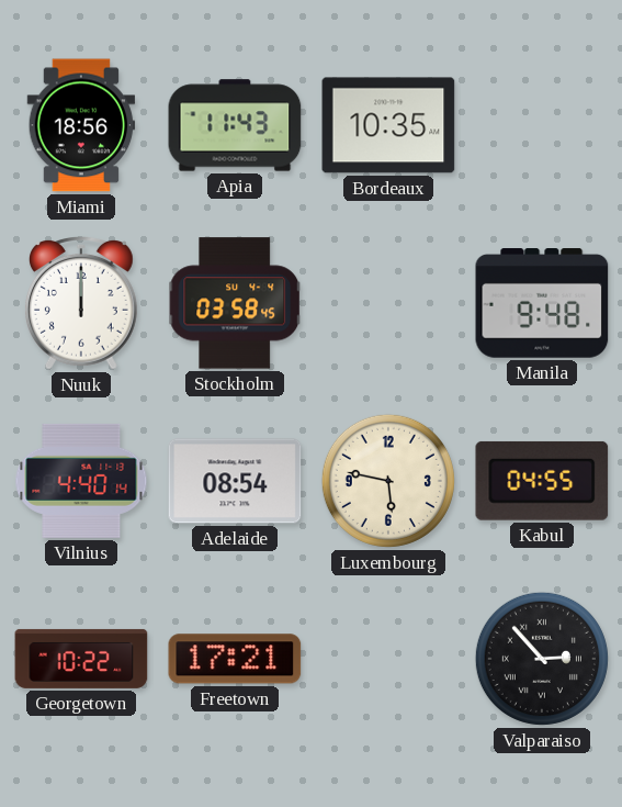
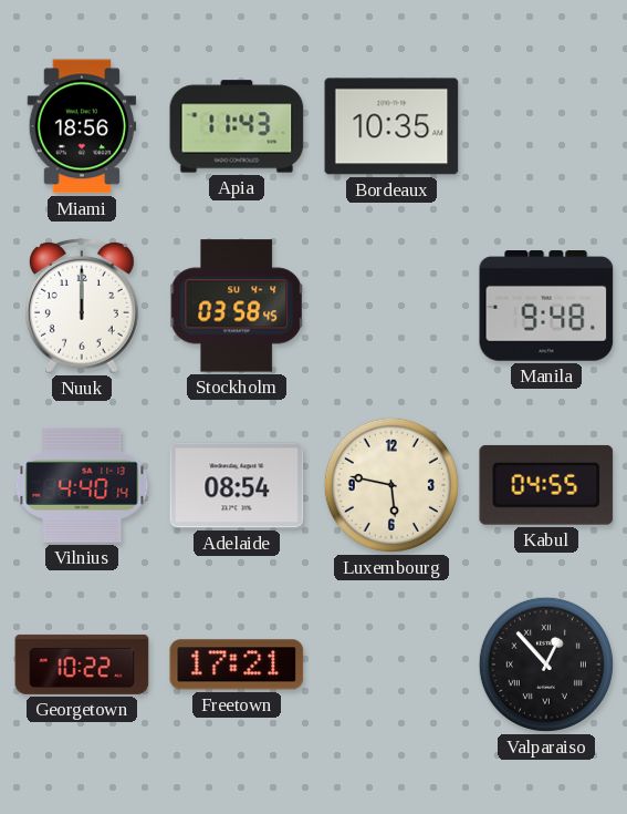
Valparaiso: 2:53 -> 12:53
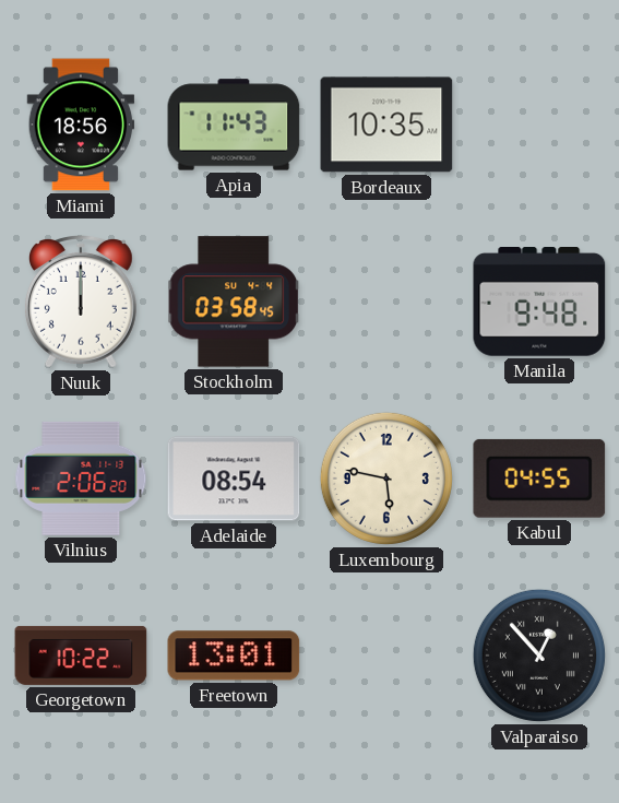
Vilnius: 4:40 -> 2:06
Freetown: 17:21 -> 13:01
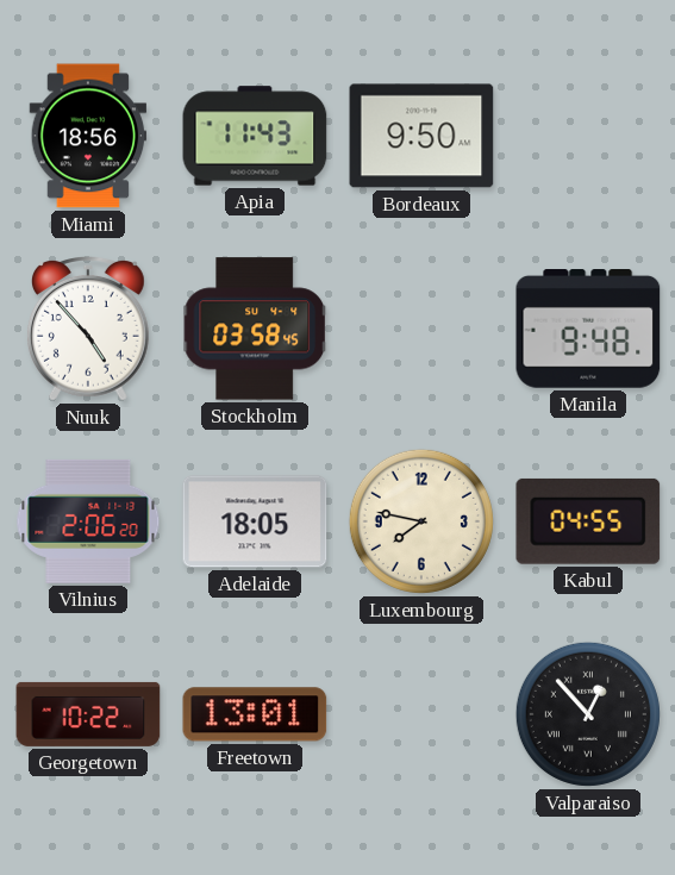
Bordeaux: 10:35 -> 9:50
Nuuk: 12:00 -> 4:53
Adelaide: 08:54 -> 18:05
Luxembourg: 5:47 -> 7:47
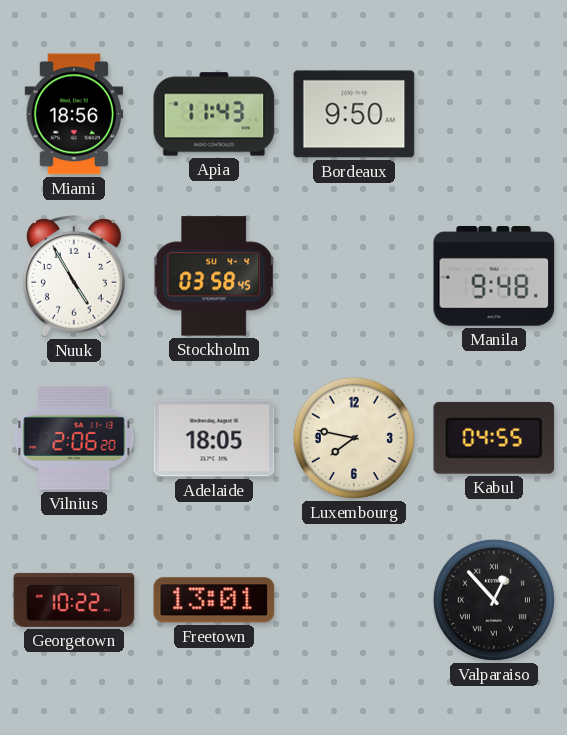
Nuuk: 4:53 -> 4:55
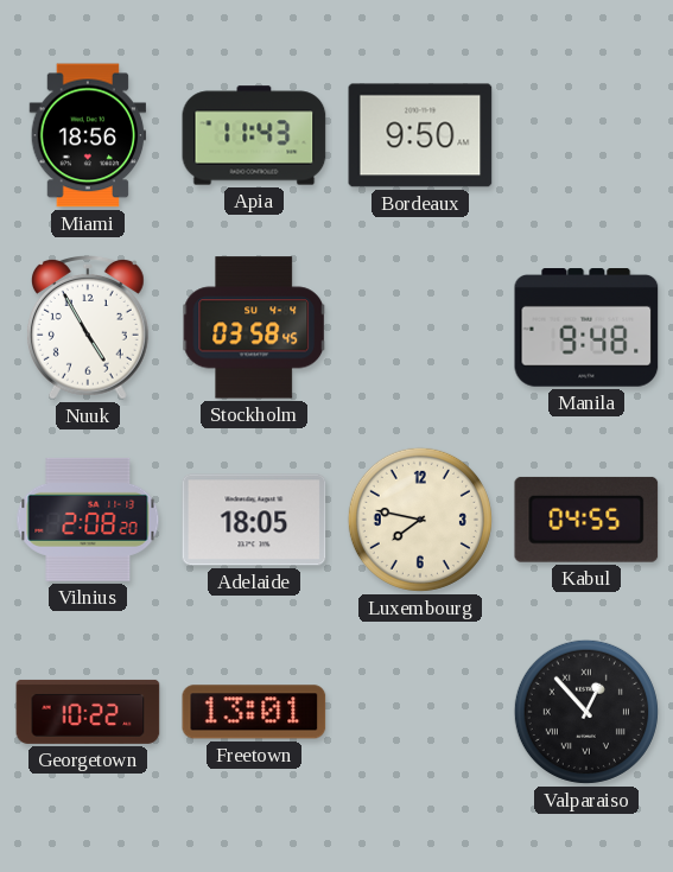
Vilnius: 2:06 -> 2:08
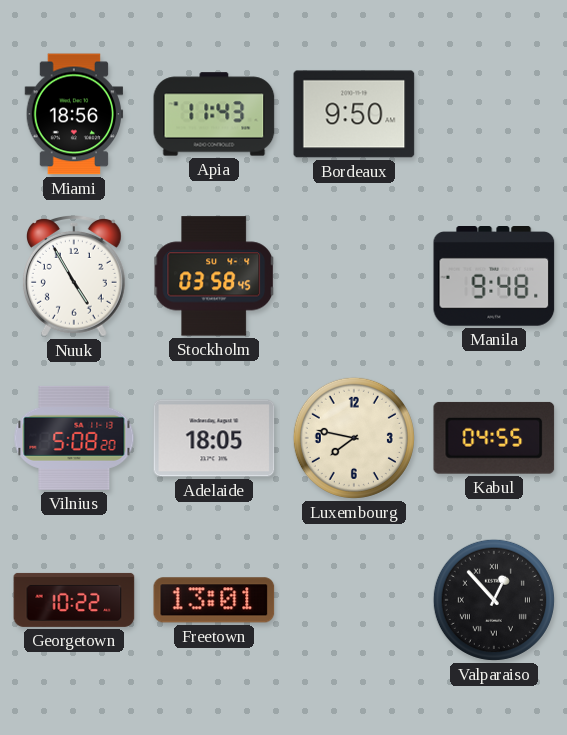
Vilnius: 2:08 -> 5:08
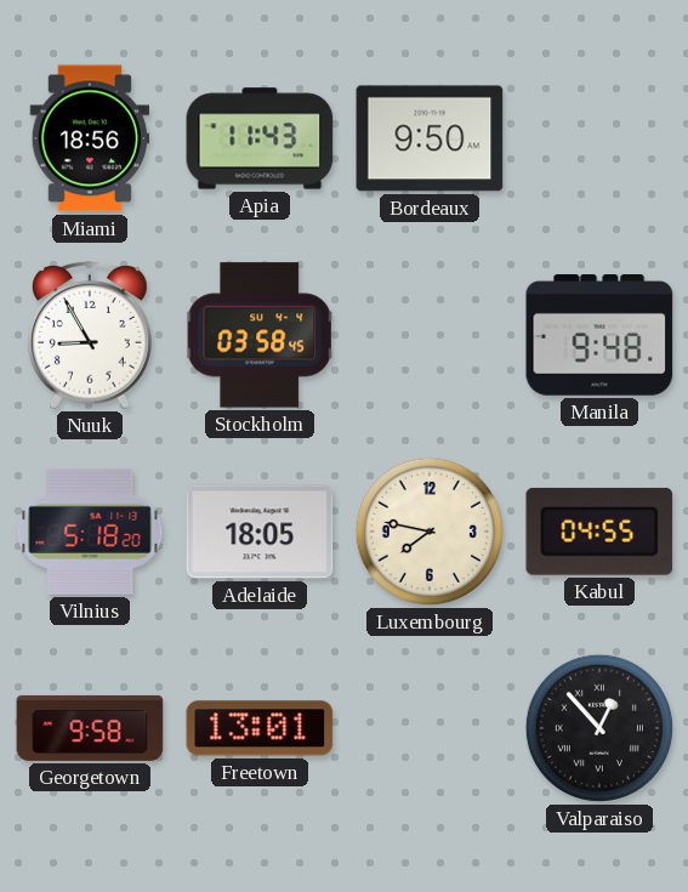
Nuuk: 4:55 -> 8:55
Vilnius: 5:08 -> 5:18
Georgetown: 10:22 -> 9:58
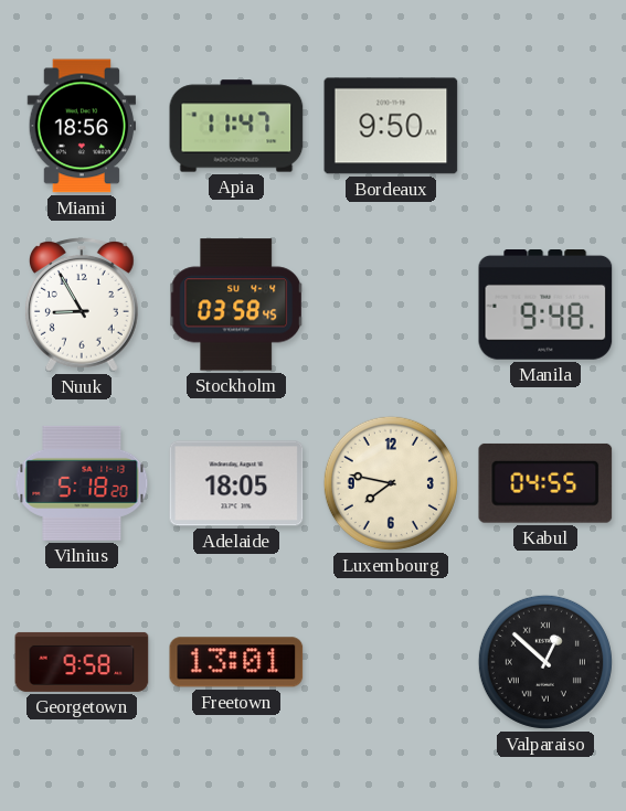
Apia: 11:43 -> 11:47
Valparaiso: 12:53 -> 12:52
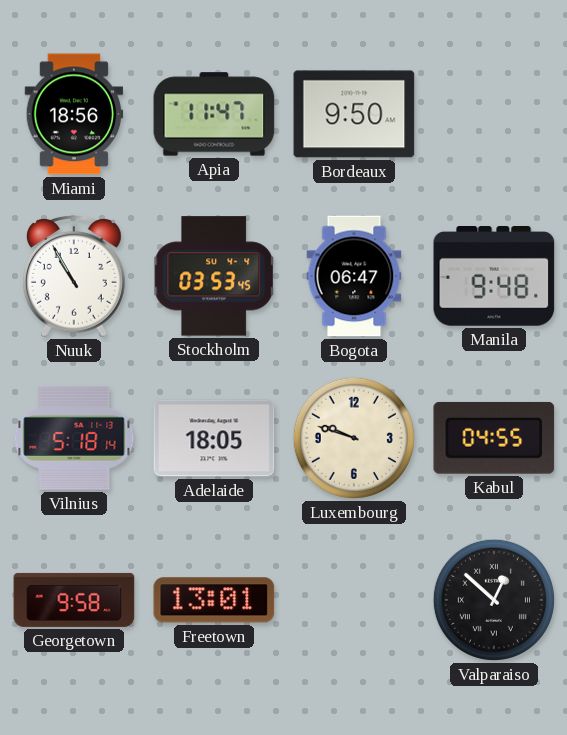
Nuuk: 8:55 -> 10:55
Stockholm: 03:58 -> 03:53
Bogota: none -> 06:47
Vilnius: 5:18:20 -> 5:18:14
Luxembourg: 7:47 -> 9:48
